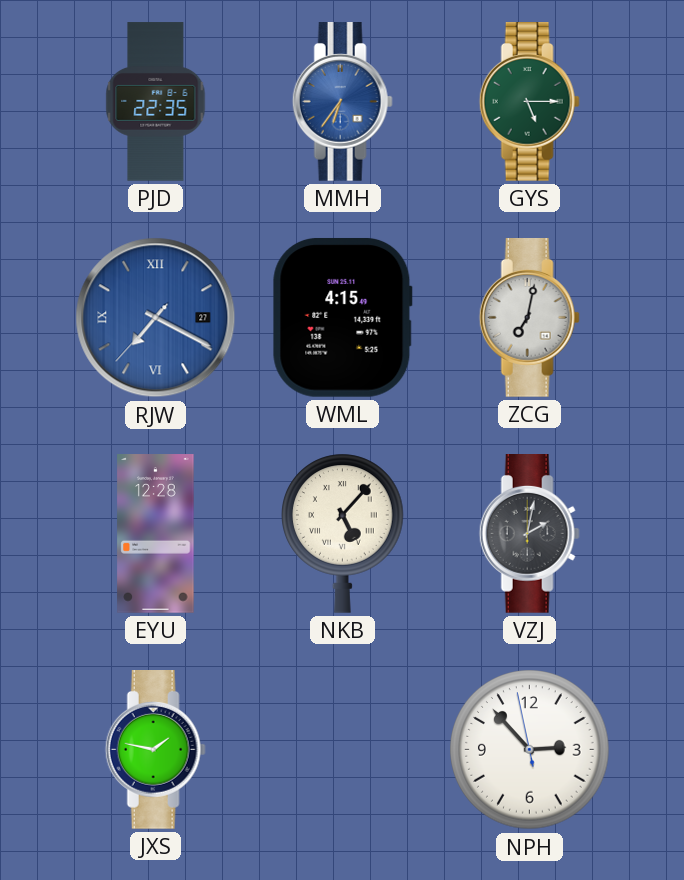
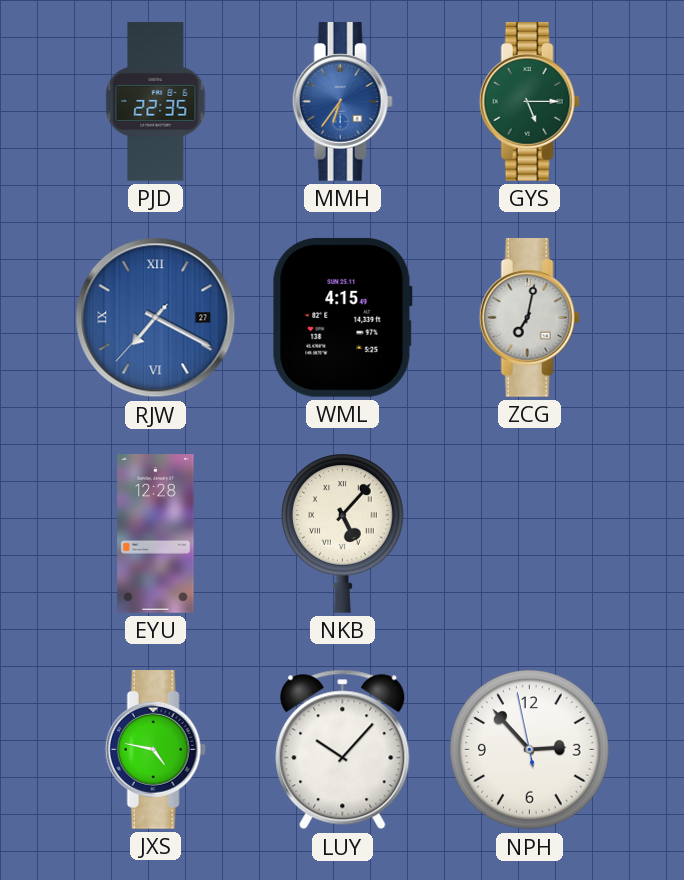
VZJ: 2:02 -> none
JXS: 1:47 -> 4:47
LUY: none -> 10:07
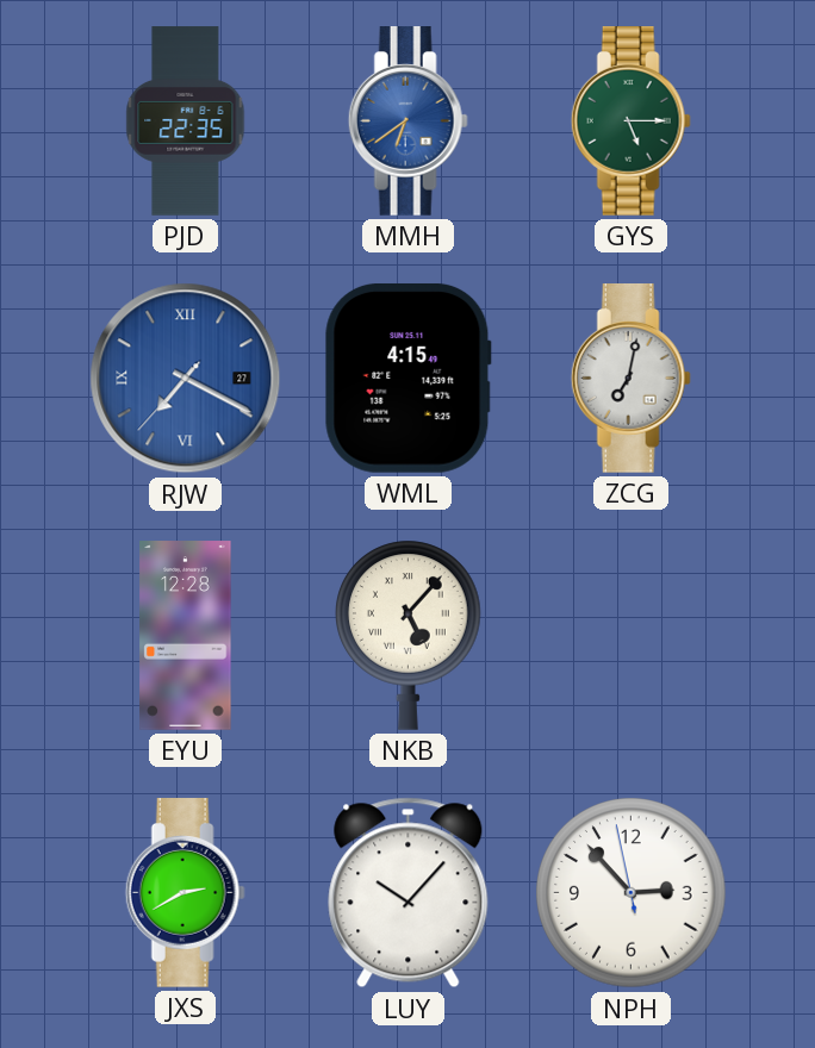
MMH: 6:36 -> 6:39
JXS: 4:47 -> 2:40
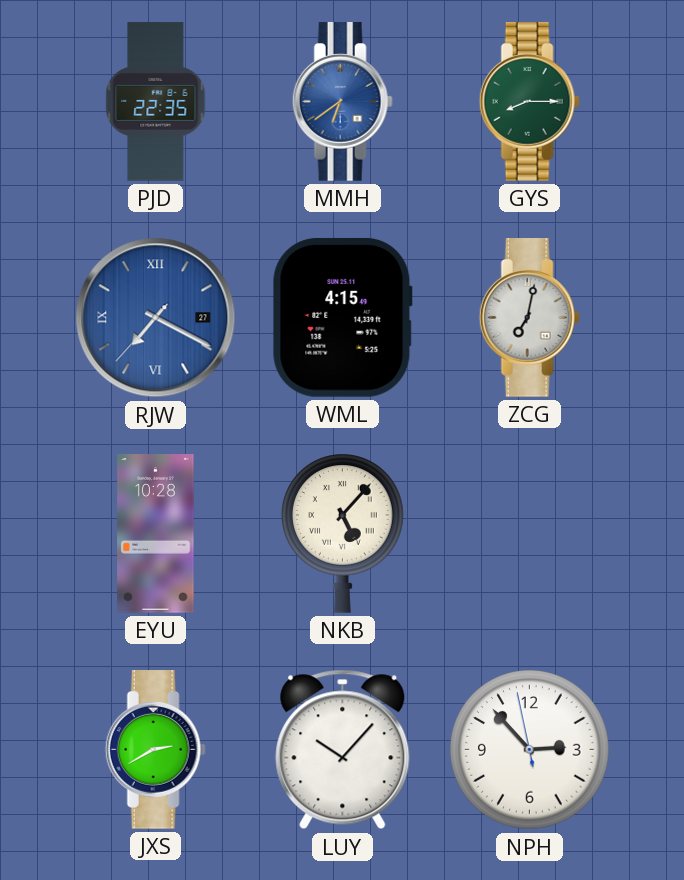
GYS: 5:15 -> 8:15
EYU: 12:28 -> 10:28
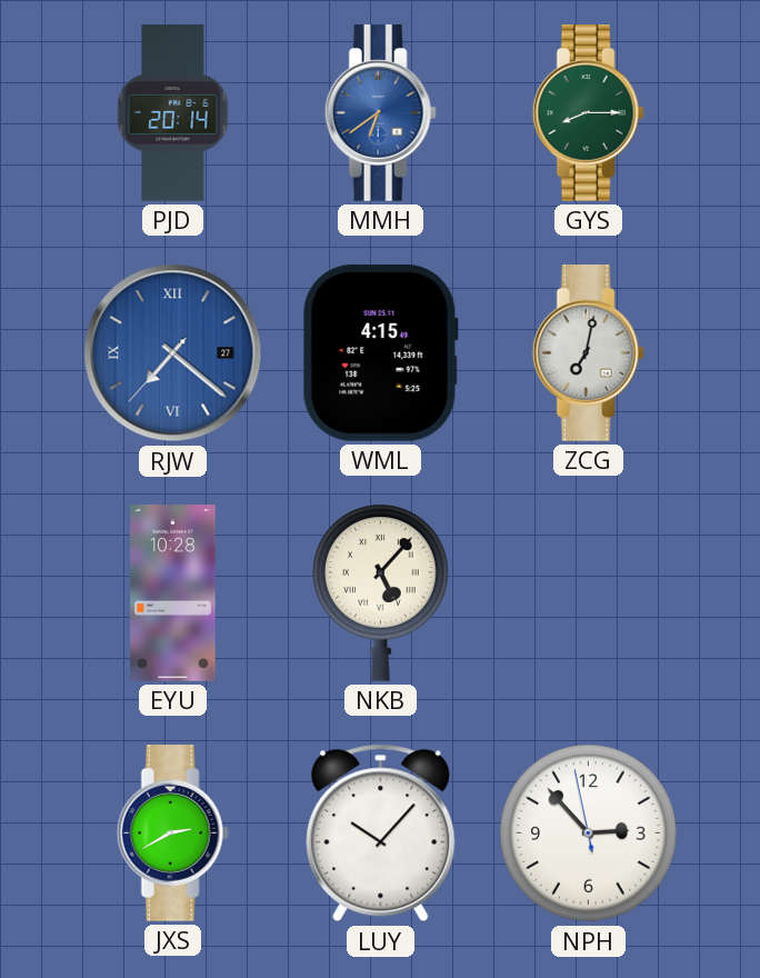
PJD: 22:35 -> 20:14
RJW: 7:19 -> 7:21
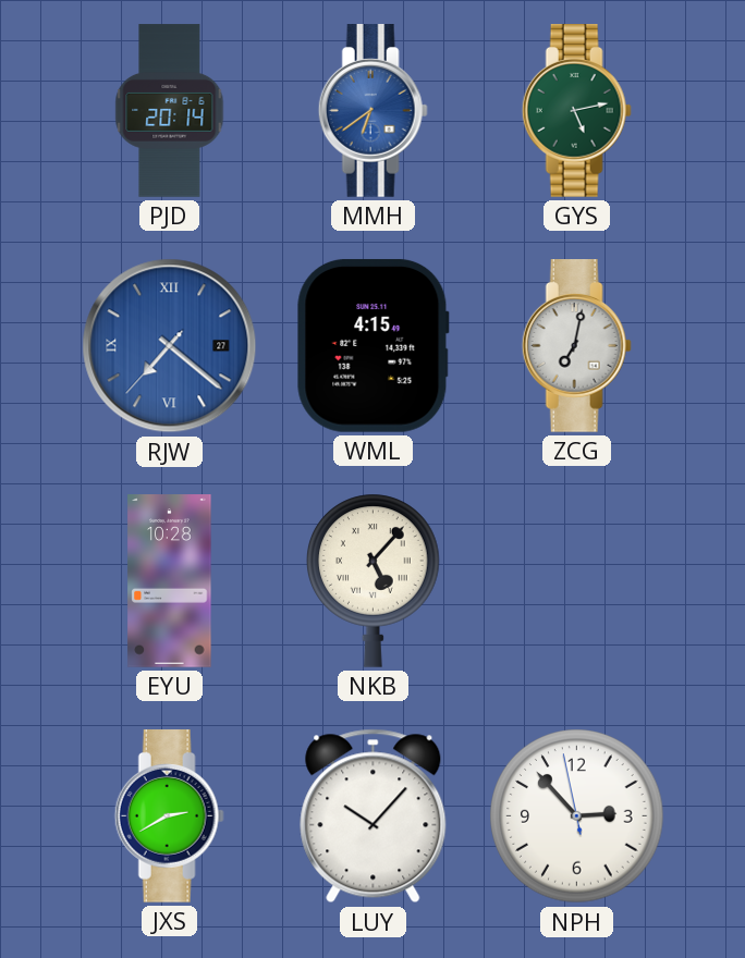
GYS: 8:15 -> 5:13
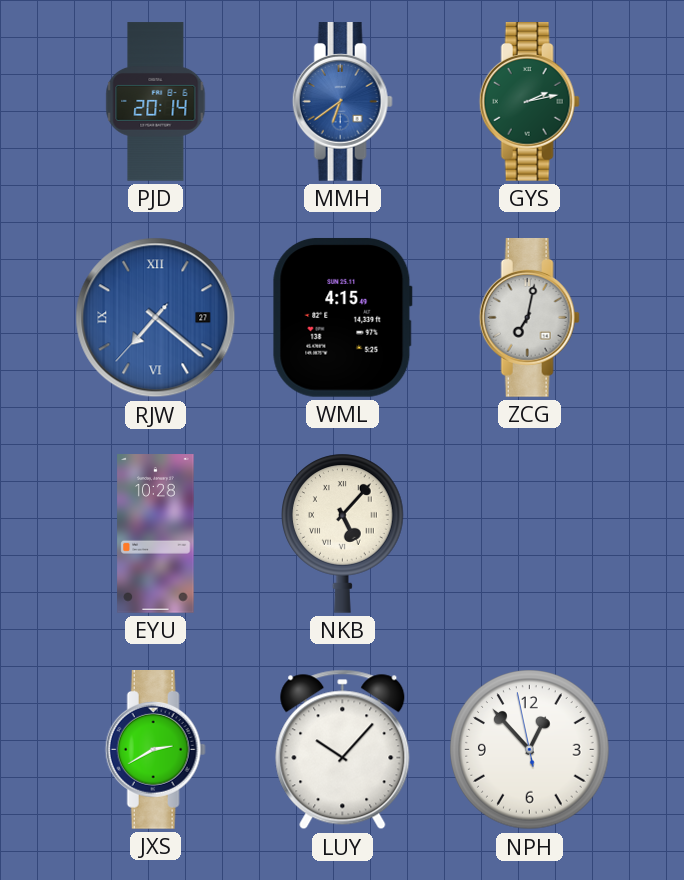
GYS: 5:13 -> 2:13
NPH: 2:52 -> 12:52
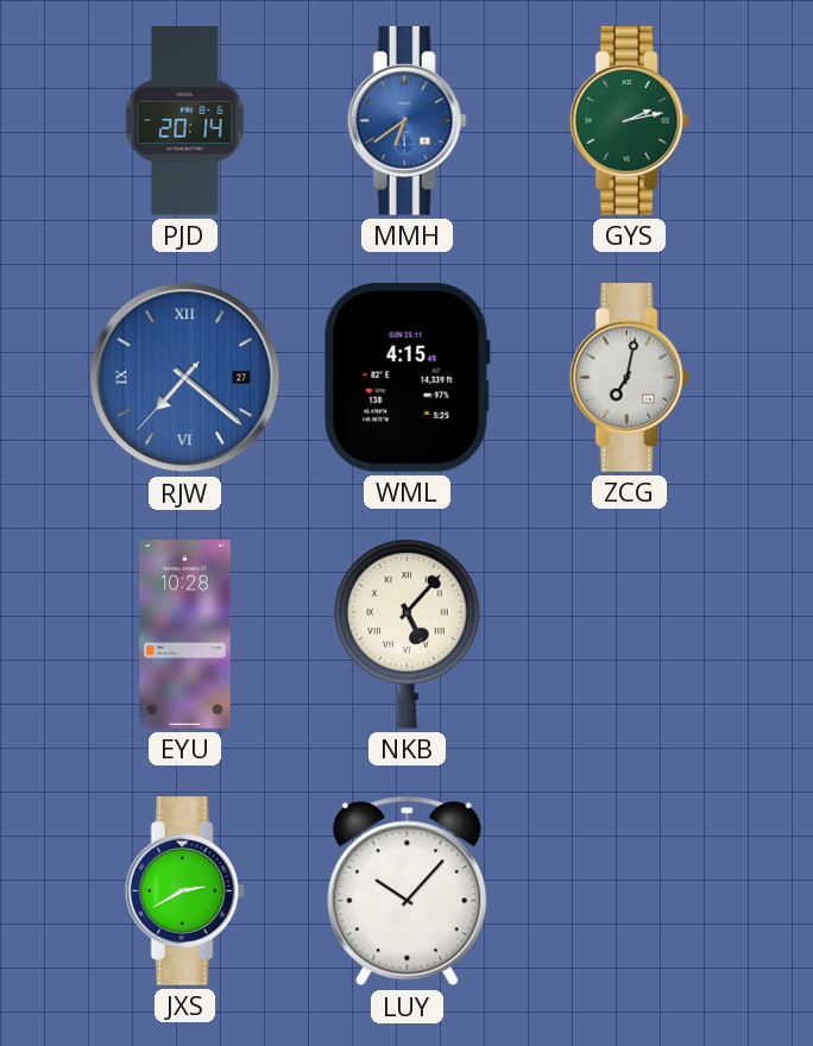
NPH: 12:52 -> none
